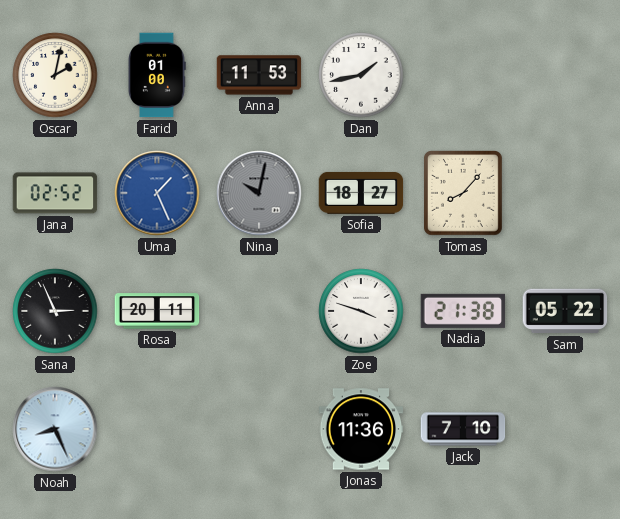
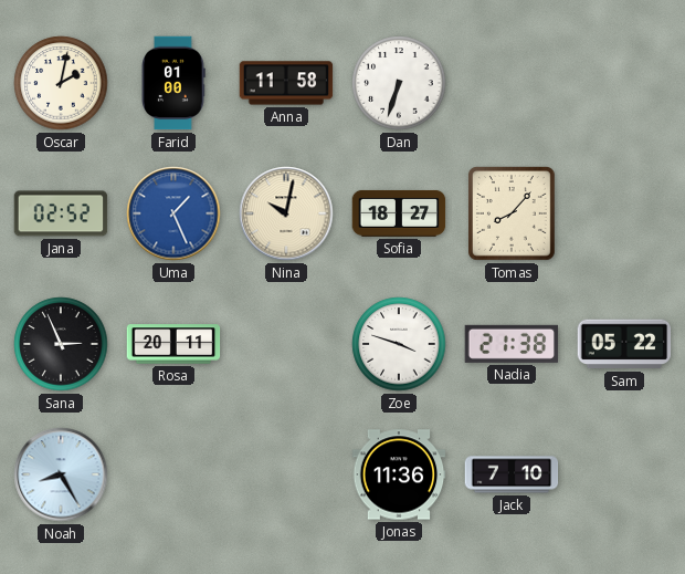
Anna: 11:53 -> 11:58
Dan: 1:43 -> 6:33
Nina dial: grey -> cream
Noah: 8:26 -> 8:25
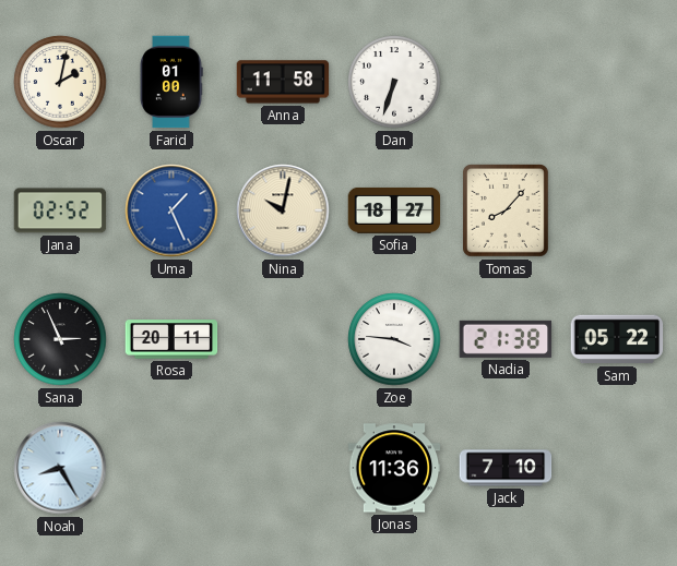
Zoe: 3:48 -> 3:46
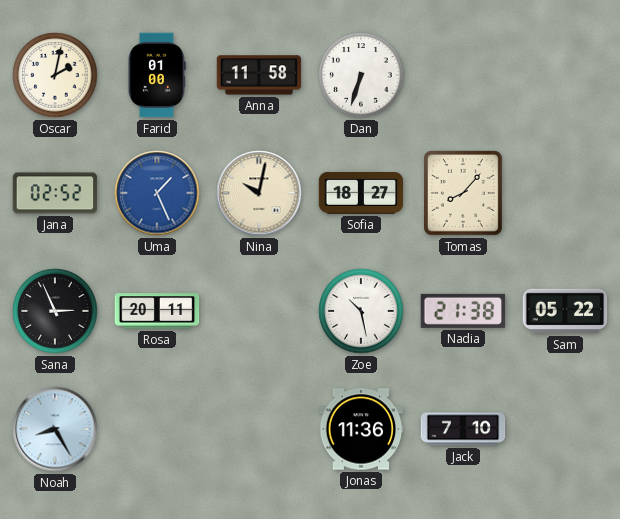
Zoe: 3:46 -> 10:28
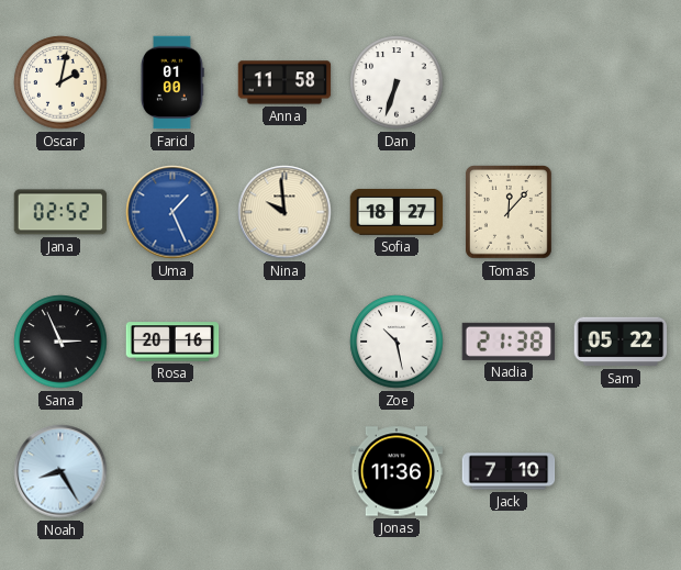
Nina: 10:02 -> 9:59
Tomas: 8:07 -> 12:07
Rosa: 20:11 -> 20:16
